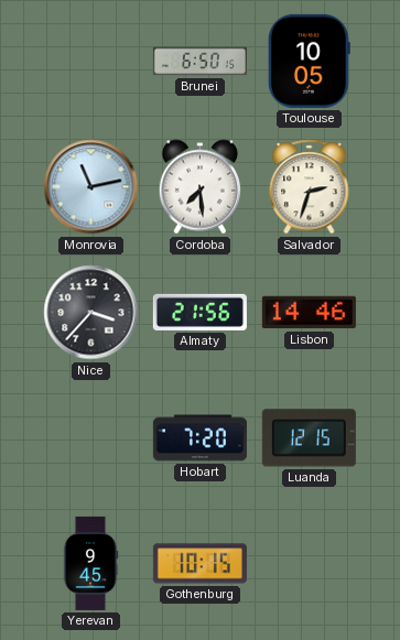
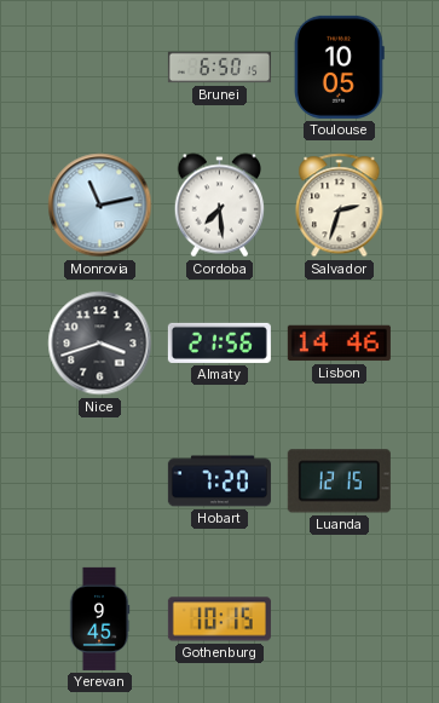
Nice: 3:37 -> 3:42
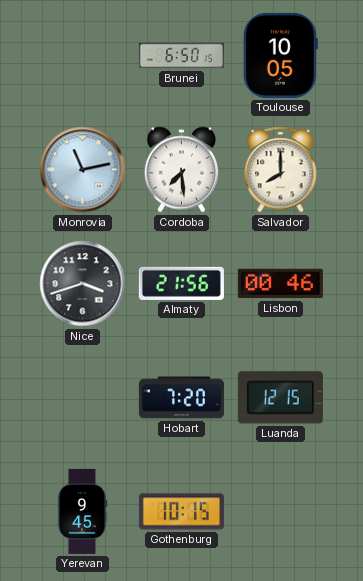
Salvador: 2:33 -> 8:00
Lisbon: 14:46 -> 00:46
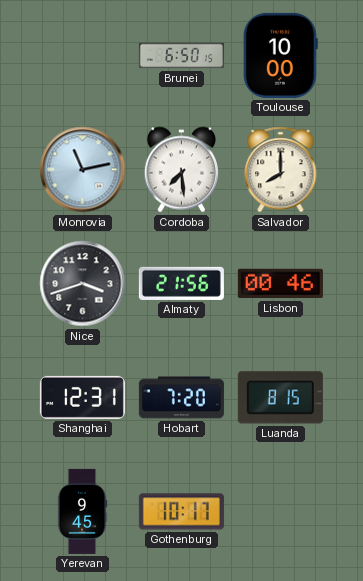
Toulouse: 10:05 -> 10:00
Shanghai: none -> 12:31
Luanda: 12:15 -> 8:15
Gothenburg: 10:15 -> 10:17
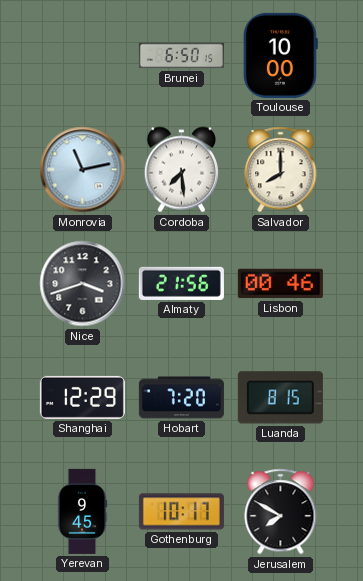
Shanghai: 12:31 -> 12:29
Jerusalem: none -> 7:50
